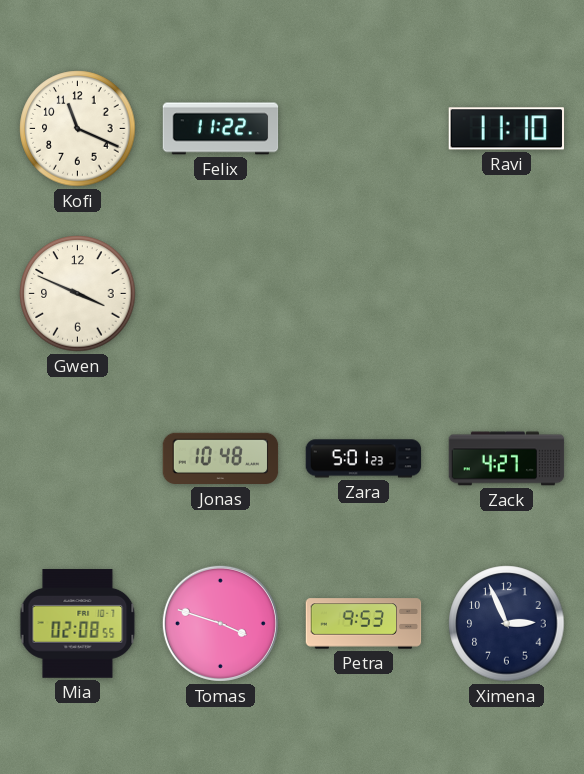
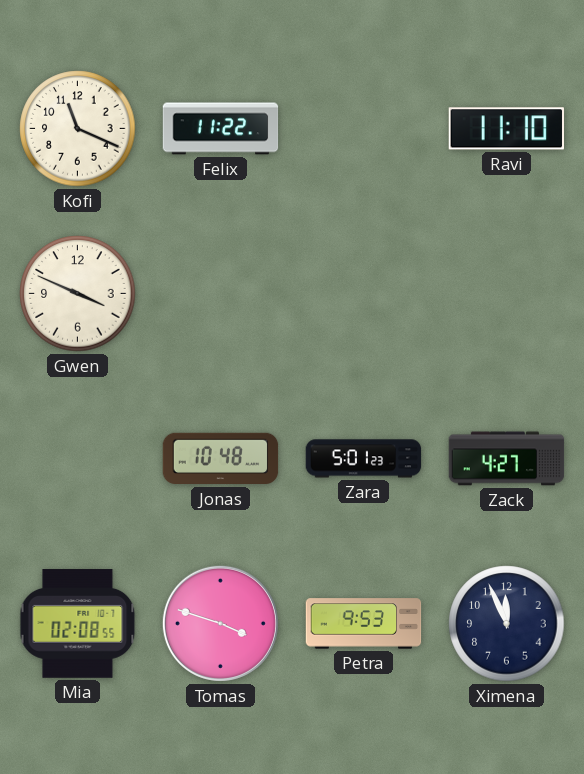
Ximena: 2:56 -> 11:56
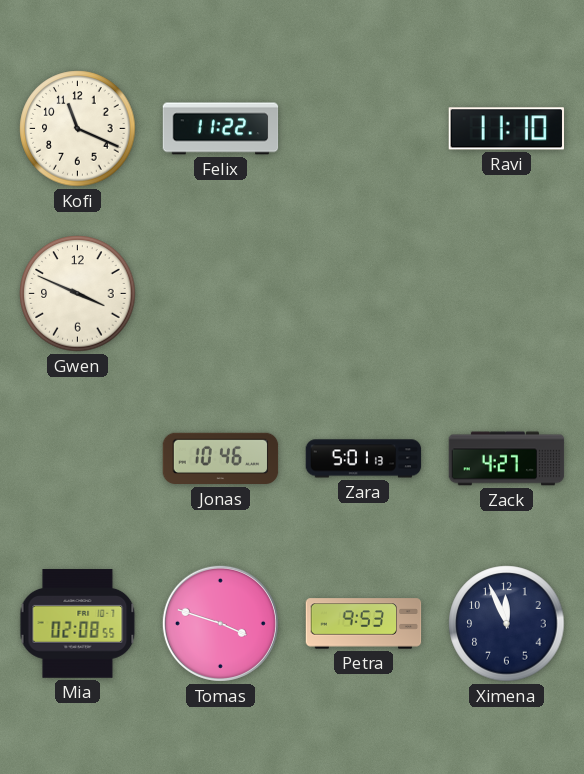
Jonas: 10:48 -> 10:46
Zara: 5:01:23 -> 5:01:13
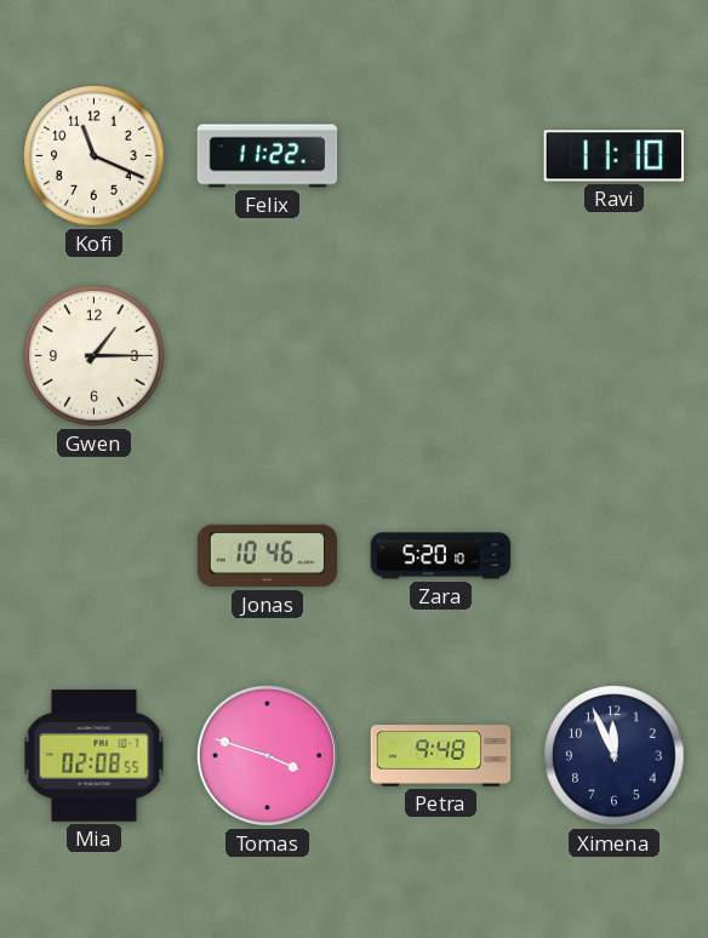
Gwen: 3:49 -> 1:15
Zara: 5:01 -> 5:20
Zack: 4:27 -> none
Petra: 9:53 -> 9:48
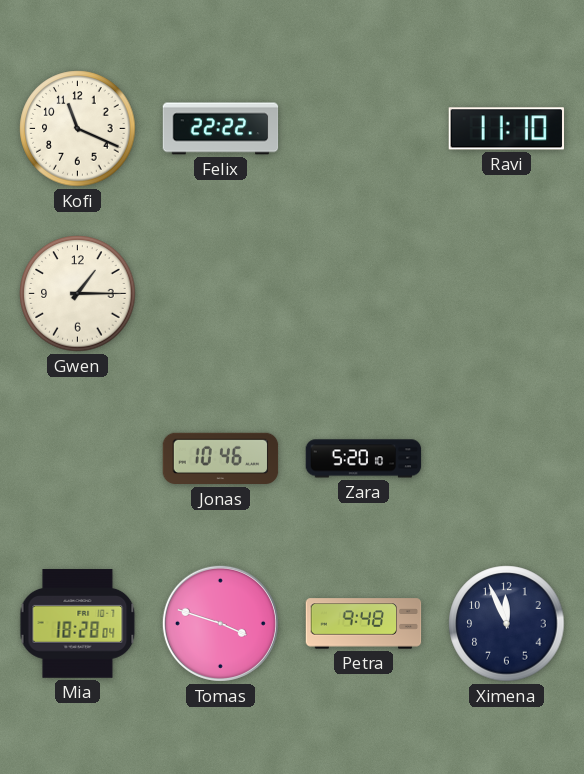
Felix: 11:22 -> 22:22
Mia: 02:08 -> 18:28
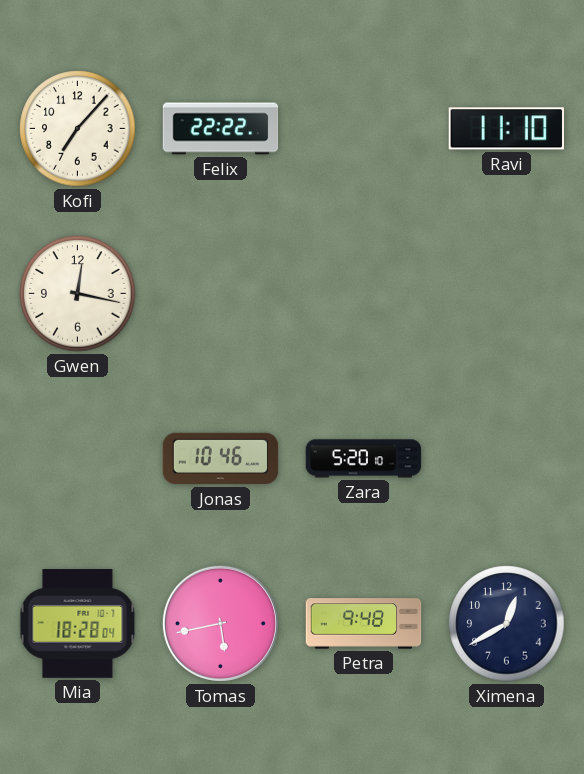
Kofi: 11:19 -> 7:07
Gwen: 1:15 -> 12:17
Tomas: 3:48 -> 5:43
Ximena: 11:56 -> 12:40
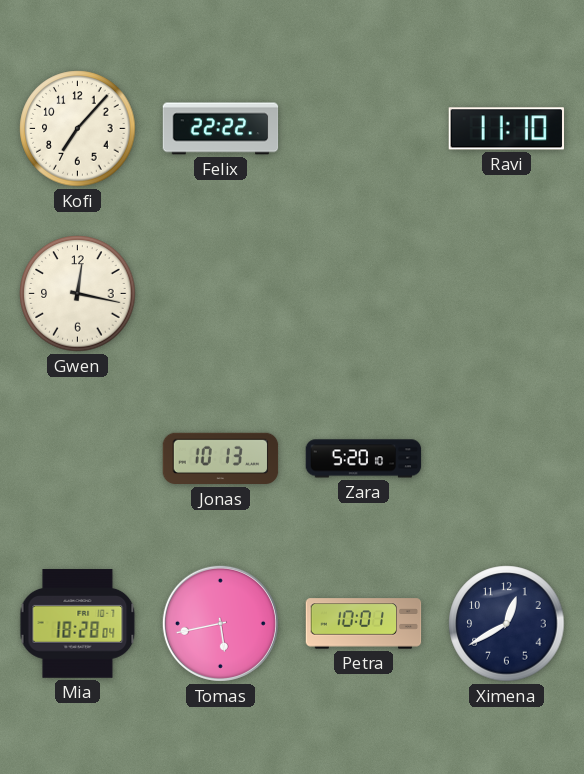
Jonas: 10:46 -> 10:13
Petra: 9:48 -> 10:01
